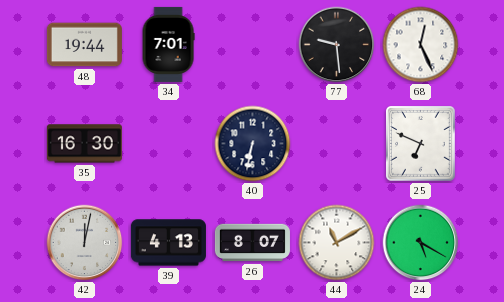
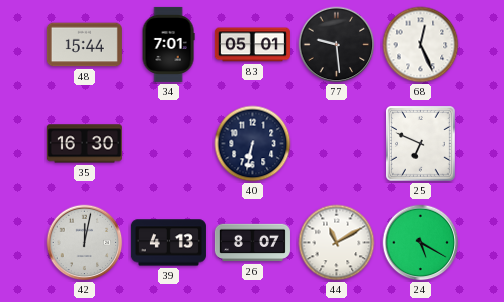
48: 19:44 -> 15:44
83: none -> 05:01
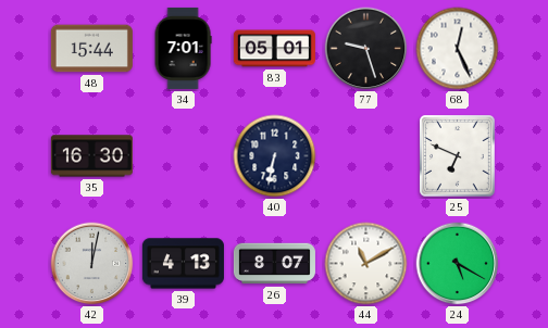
77: 9:29 -> 9:27
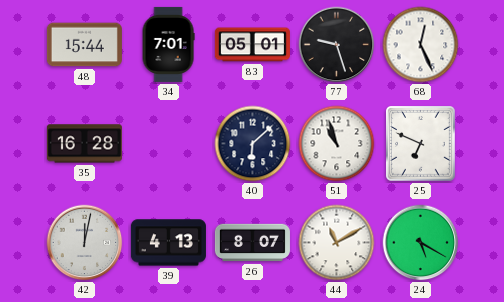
35: 16:30 -> 16:28
40: 6:32 -> 6:08
51: none -> 10:57
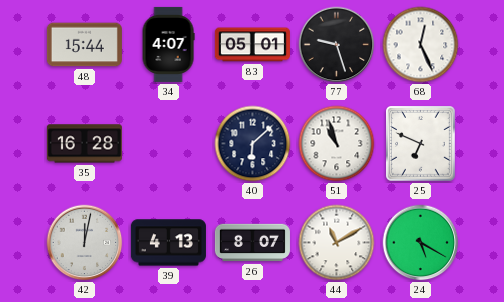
34: 7:01 -> 4:07
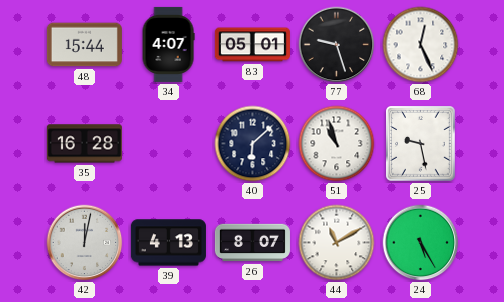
25: 6:49 -> 9:28
24: 5:20 -> 5:25
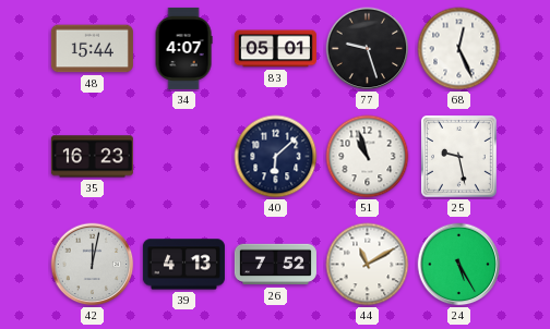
35: 16:28 -> 16:23
26: 8:07 -> 7:52
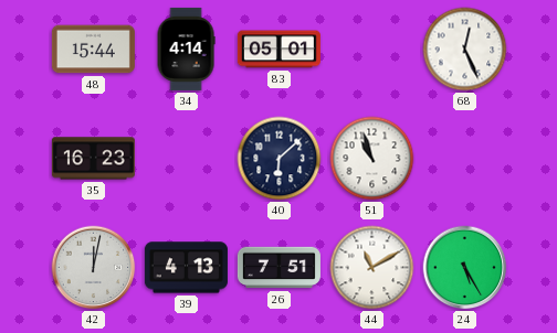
34: 4:07 -> 4:14
77: 9:27 -> none
25: 9:28 -> none
26: 7:52 -> 7:51
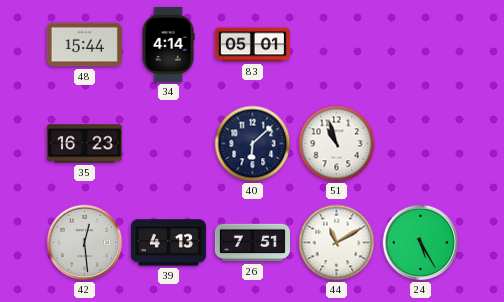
68: 12:26 -> none
42: 12:02 -> 12:29
